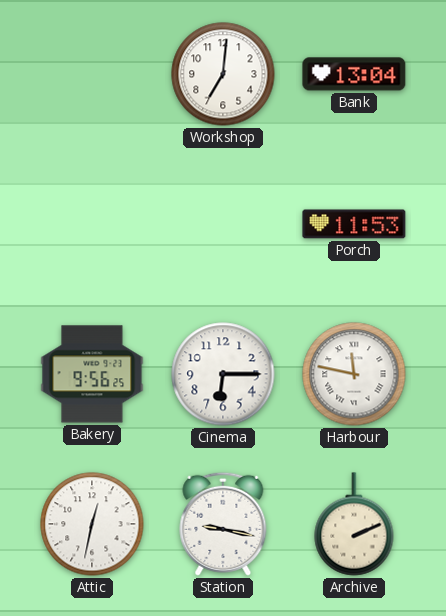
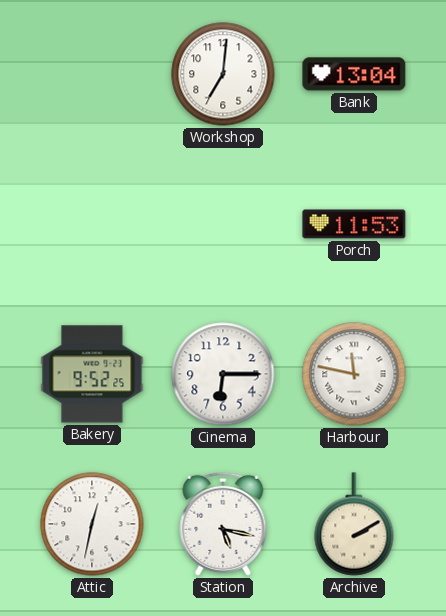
Bakery: 9:56 -> 9:52
Station: 9:17 -> 5:17
Archive: 2:11 -> 2:10
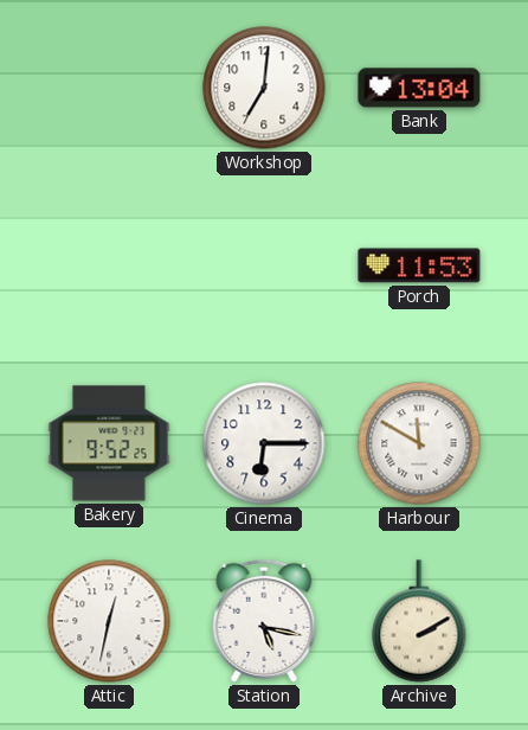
Harbour: 11:47 -> 11:50
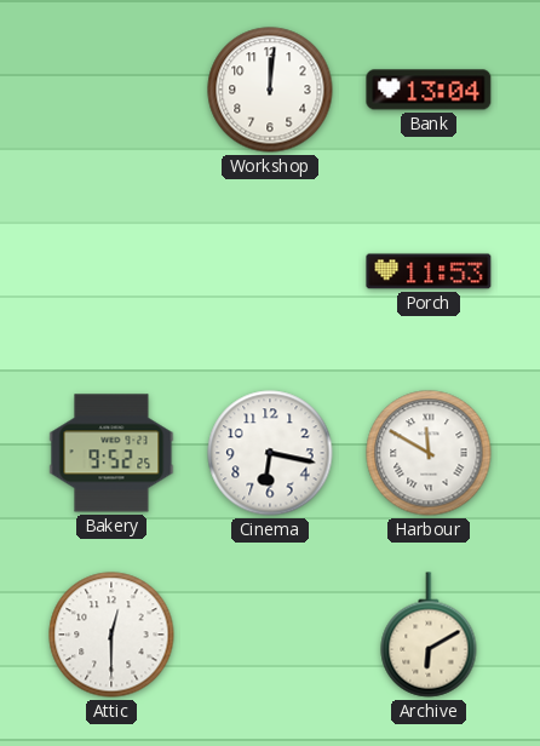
Workshop: 7:01 -> 12:01
Cinema: 6:15 -> 6:17
Attic: 12:32 -> 12:30
Station: 5:17 -> none
Archive: 2:10 -> 6:10
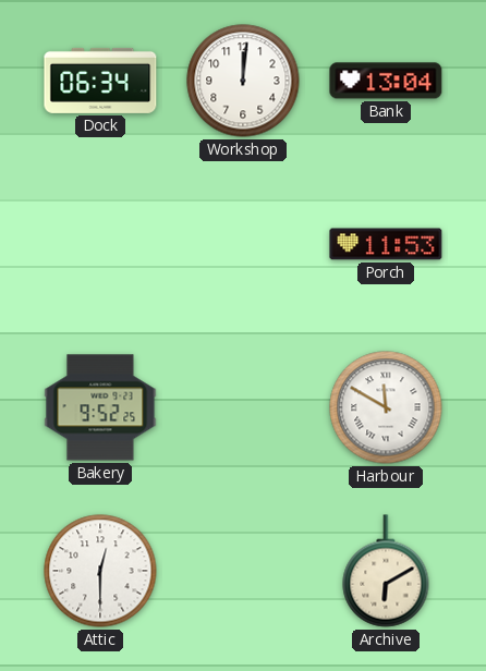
Dock: none -> 06:34
Cinema: 6:17 -> none
